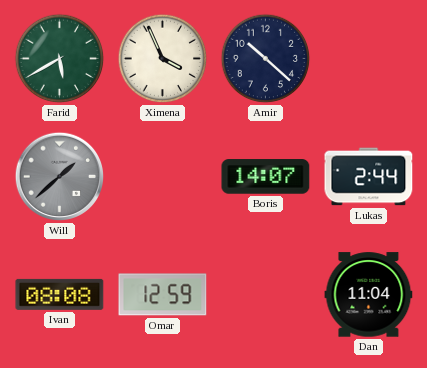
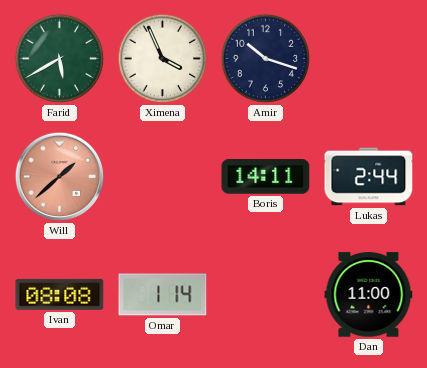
Amir: 10:22 -> 10:18
Will dial: grey -> salmon
Boris: 14:07 -> 14:11
Omar: 12:59 -> 1:14
Dan: 11:04 -> 11:00
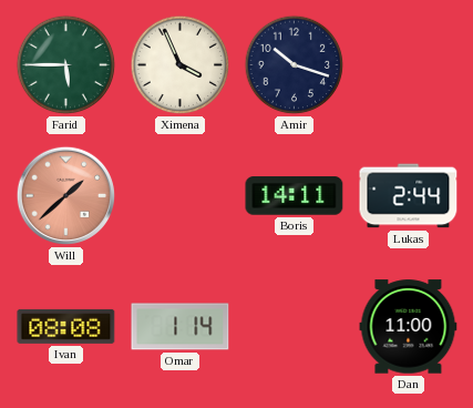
Farid: 5:40 -> 5:45
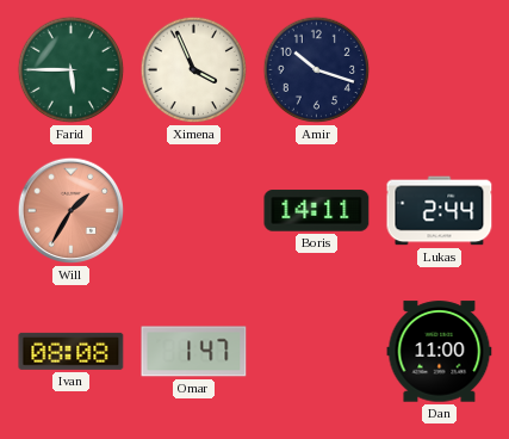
Will: 1:38 -> 1:35
Omar: 1:14 -> 1:47
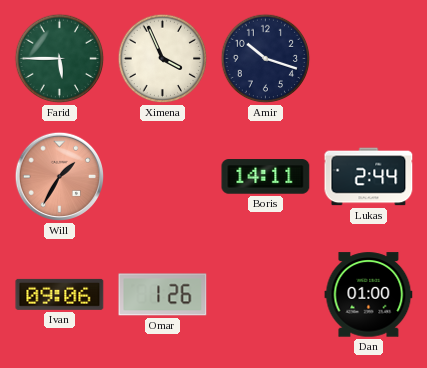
Ivan: 08:08 -> 09:06
Omar: 1:47 -> 1:26
Dan: 11:00 -> 01:00
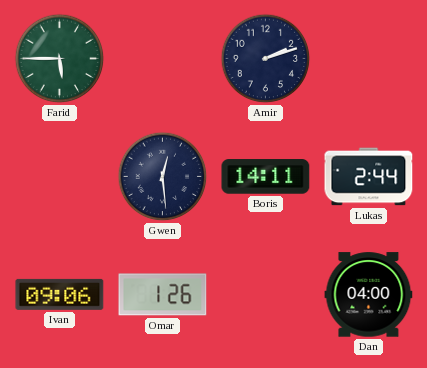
Ximena: 3:56 -> none
Amir: 10:18 -> 2:12
Will: 1:35 -> none
Gwen: none -> 12:29
Dan: 01:00 -> 04:00
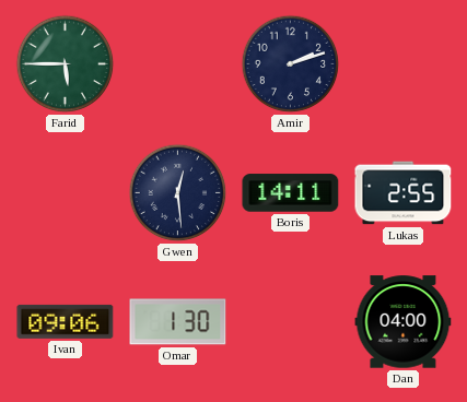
Lukas: 2:44 -> 2:55
Omar: 1:26 -> 1:30
